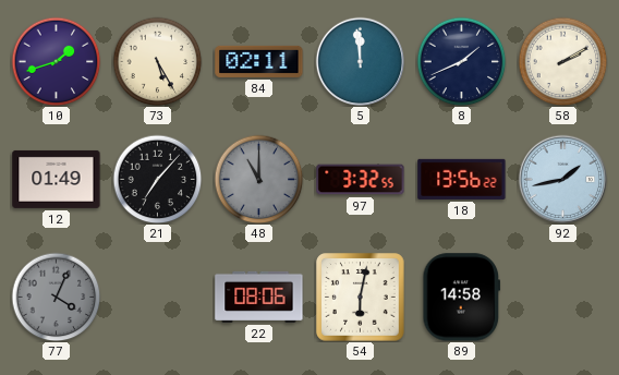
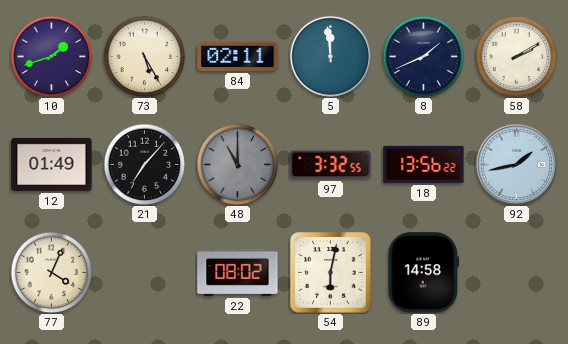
77 dial: grey -> cream
22: 08:06 -> 08:02
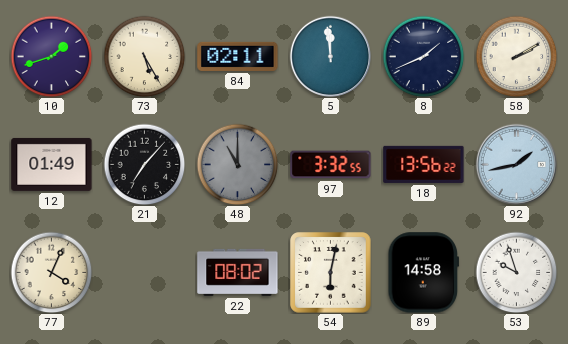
53: none -> 9:57
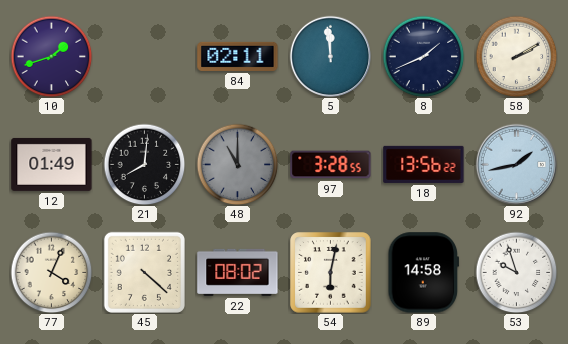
73: 5:25 -> none
21: 7:07 -> 8:01
97: 3:32 -> 3:28
45: none -> 4:22
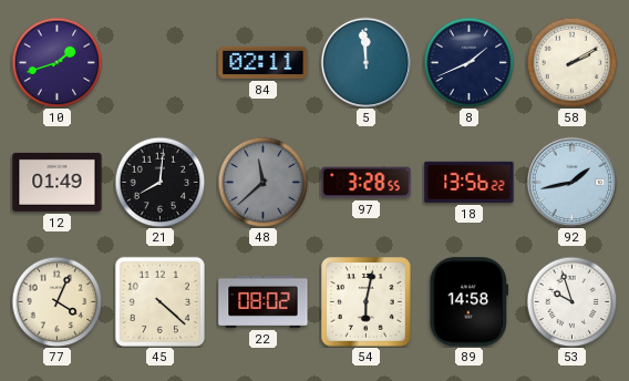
48: 11:00 -> 11:38
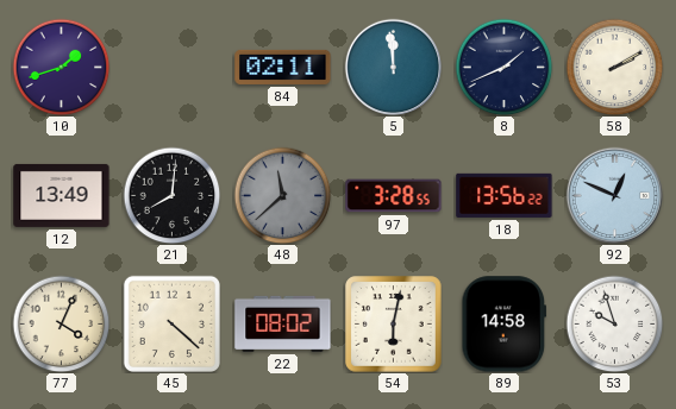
12: 01:49 -> 13:49
92: 1:43 -> 12:49
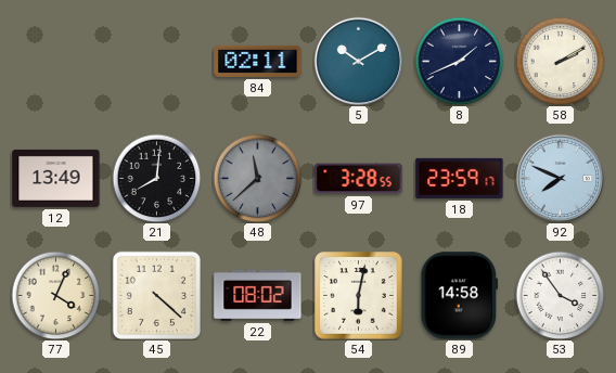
10: 1:42 -> none
5: 11:59 -> 10:10
18: 13:56 -> 23:59
92: 12:49 -> 7:49
53: 9:57 -> 3:54
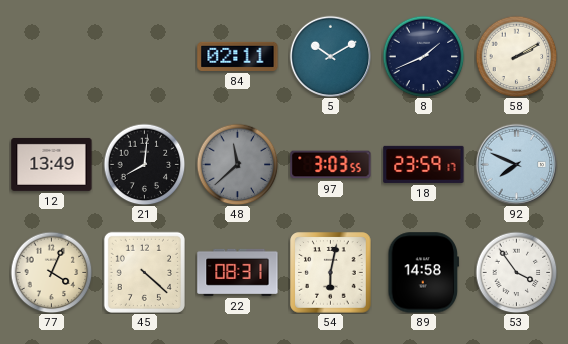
97: 3:28 -> 3:03
22: 08:02 -> 08:31
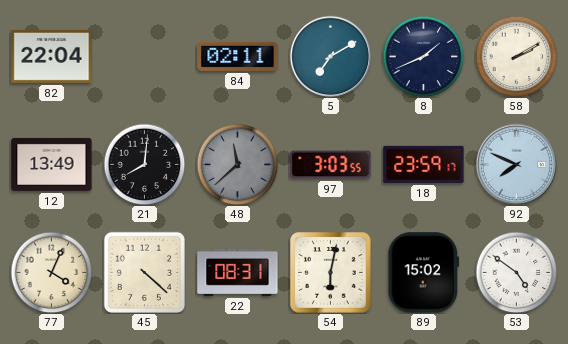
82: none -> 22:04
5: 10:10 -> 7:10
89: 14:58 -> 15:02
53: 3:54 -> 4:51
